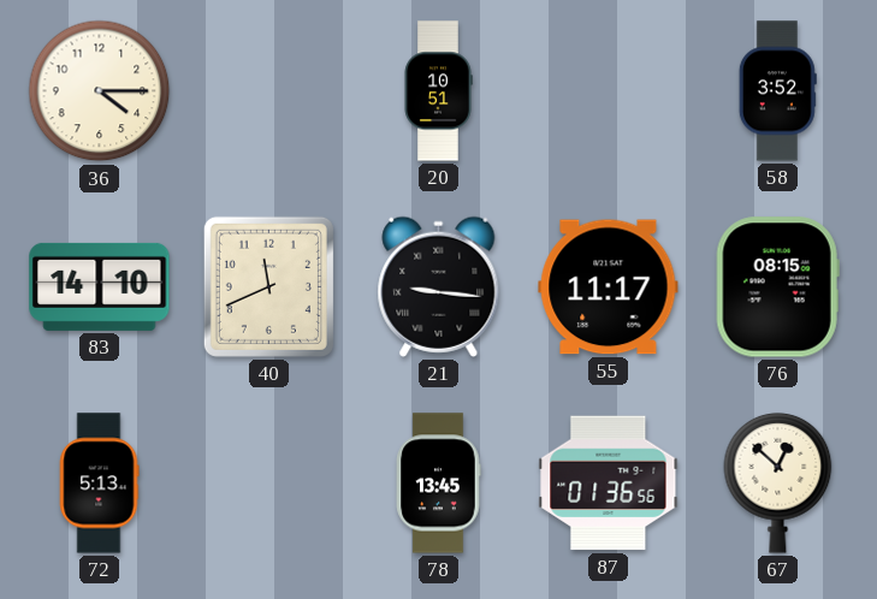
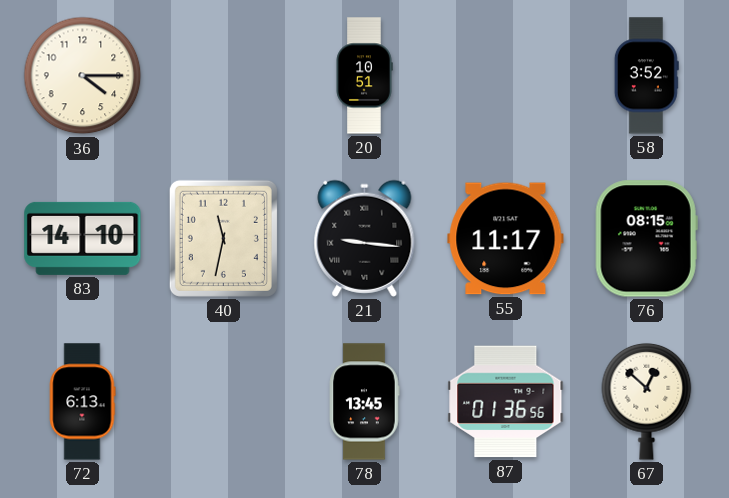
40: 11:41 -> 11:32
72: 5:13 -> 6:13
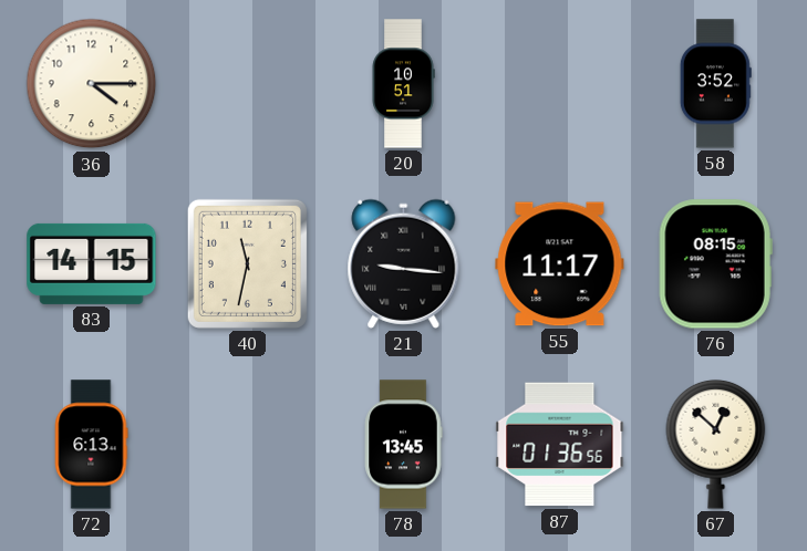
83: 14:10 -> 14:15
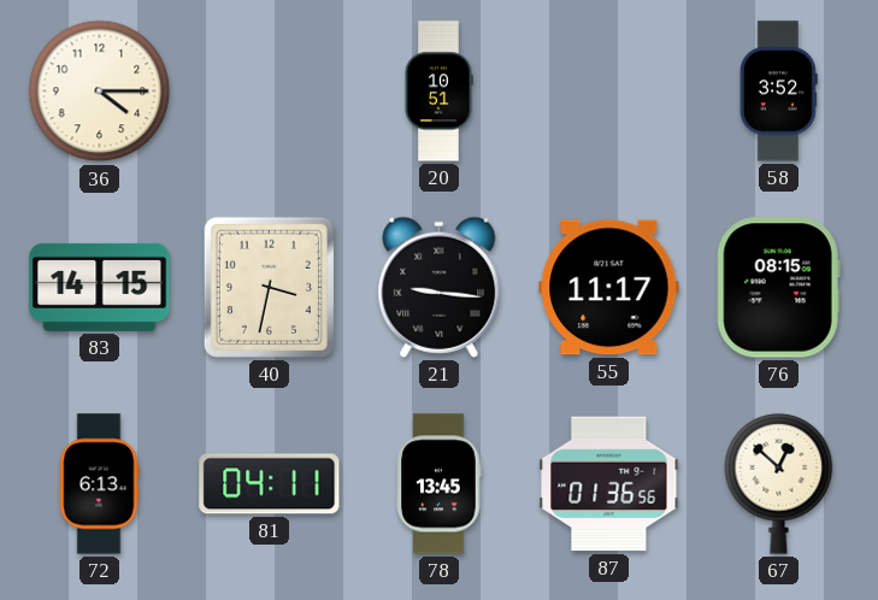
40: 11:32 -> 3:32
81: none -> 04:11
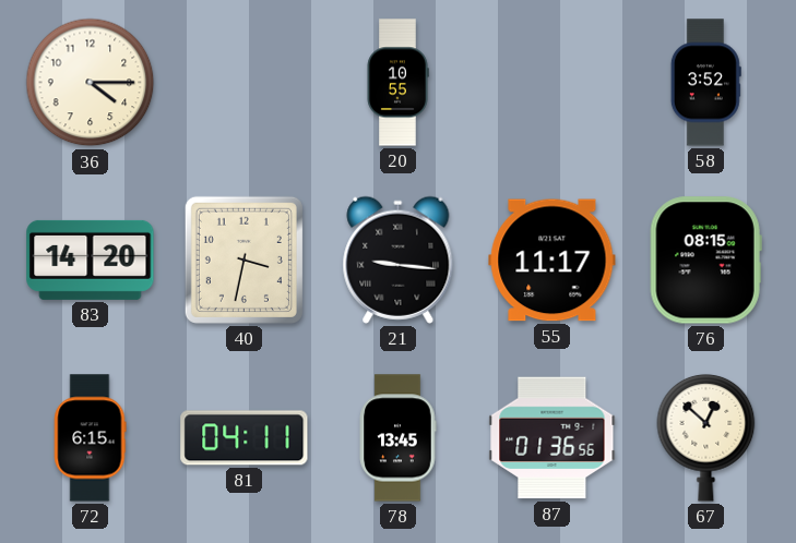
20: 10:51 -> 10:55
83: 14:15 -> 14:20
72: 6:13 -> 6:15
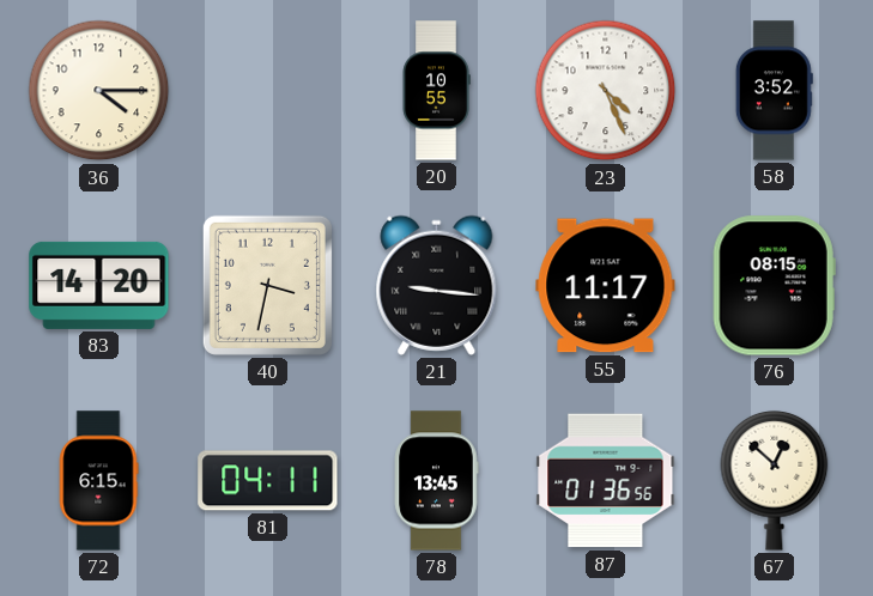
23: none -> 4:26
